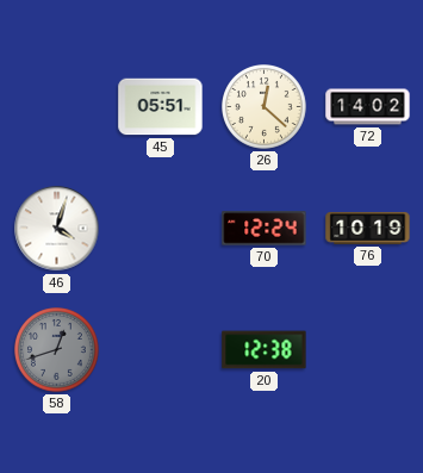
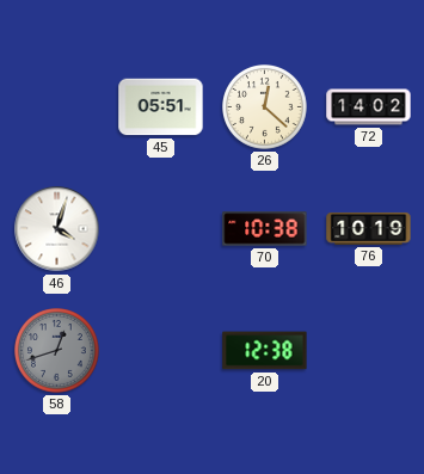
70: 12:24 -> 10:38
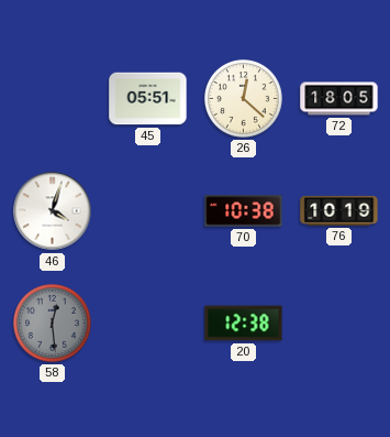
72: 14:02 -> 18:05
58: 12:42 -> 12:29
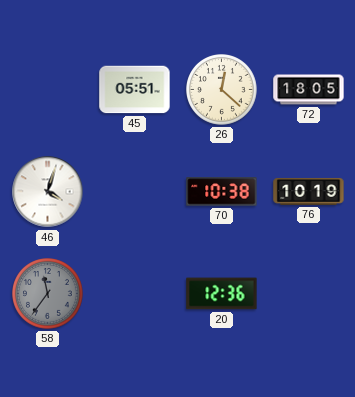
58: 12:29 -> 11:36
20: 12:38 -> 12:36
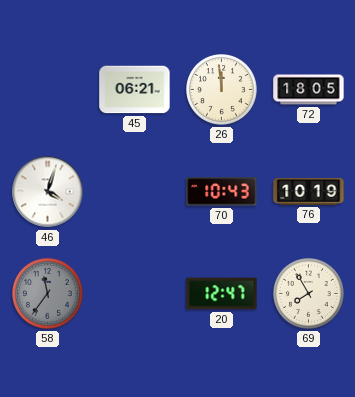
45: 05:51 -> 06:21
26: 12:22 -> 11:59
70: 10:38 -> 10:43
20: 12:36 -> 12:47
69: none -> 7:55
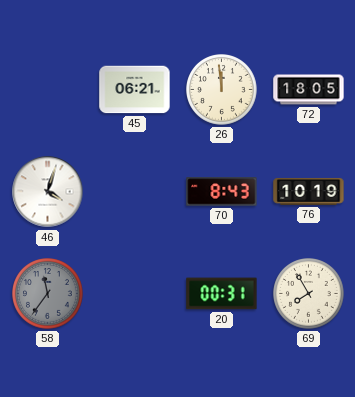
70: 10:43 -> 8:43
20: 12:47 -> 00:31
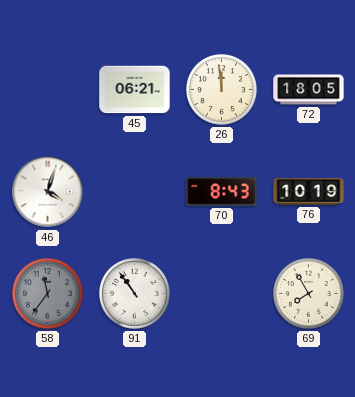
91: none -> 10:54
20: 00:31 -> none
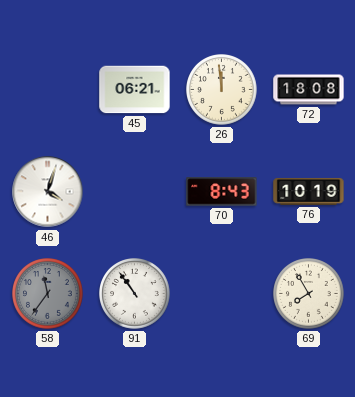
72: 18:05 -> 18:08
